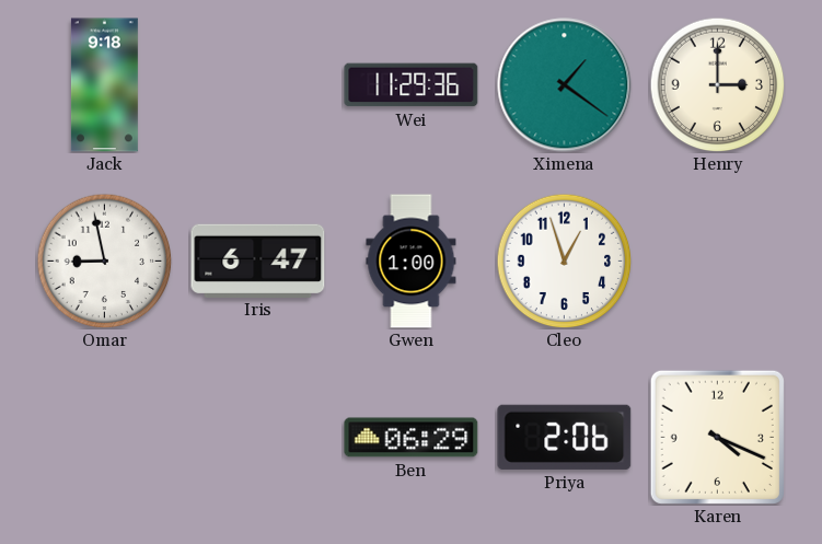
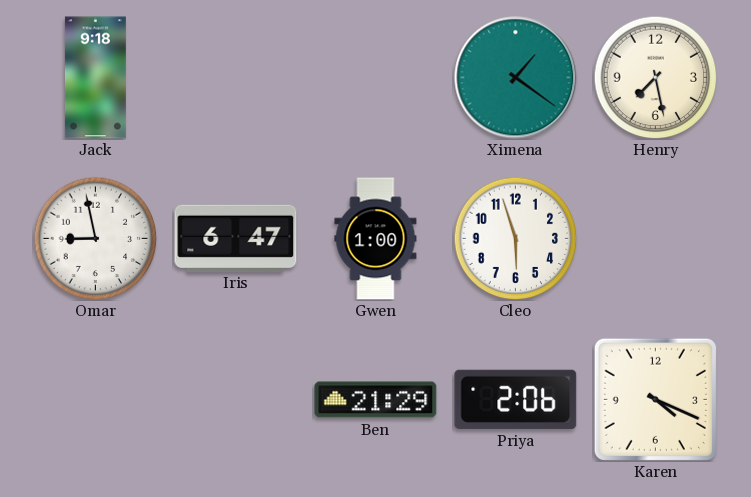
Wei: 11:29 -> none
Henry: 3:00 -> 7:28
Cleo: 12:57 -> 5:57
Ben: 06:29 -> 21:29
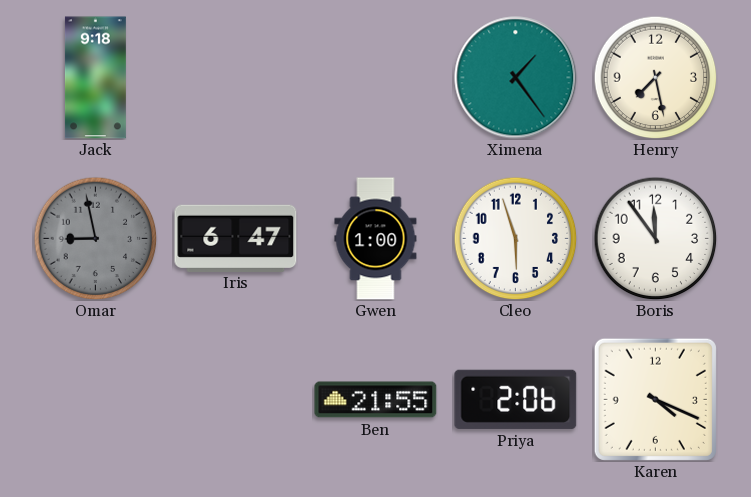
Ximena: 1:21 -> 1:24
Omar dial: white -> grey
Boris: none -> 11:54
Ben: 21:29 -> 21:55
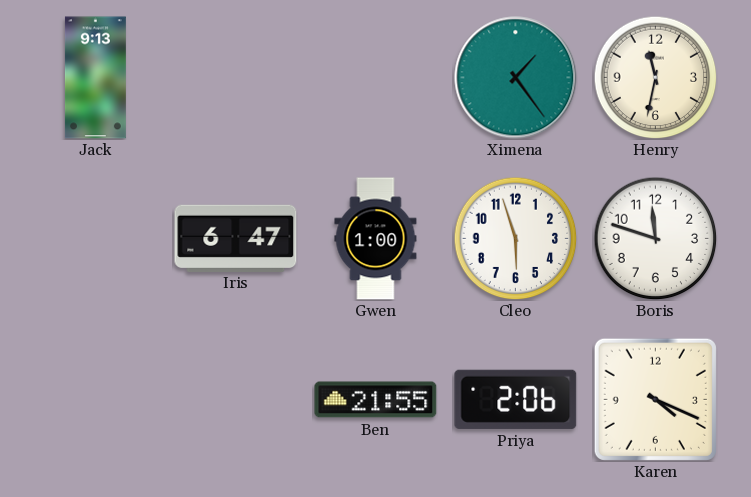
Jack: 9:18 -> 9:13
Henry: 7:28 -> 11:32
Omar: 8:58 -> none
Boris: 11:54 -> 11:48
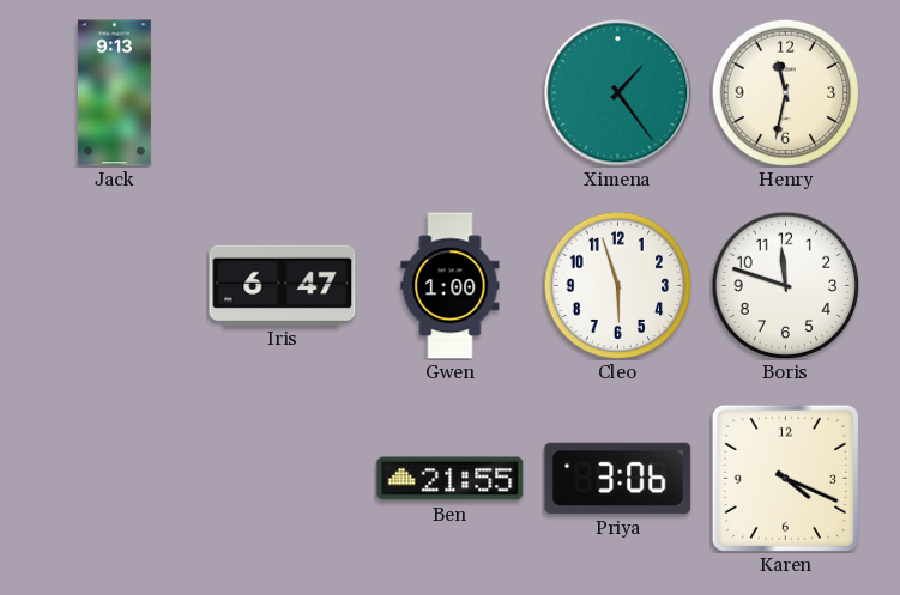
Priya: 2:06 -> 3:06
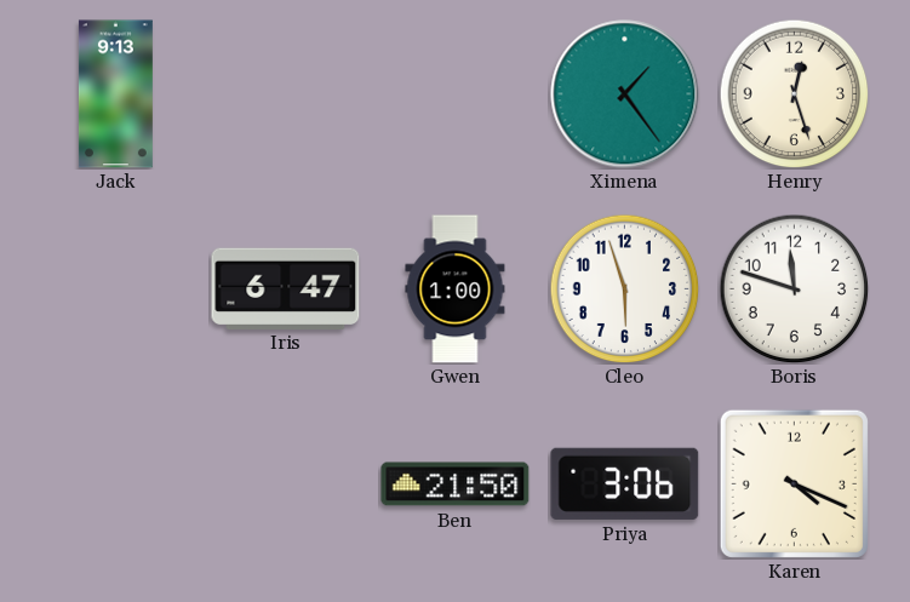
Henry: 11:32 -> 12:27
Ben: 21:55 -> 21:50
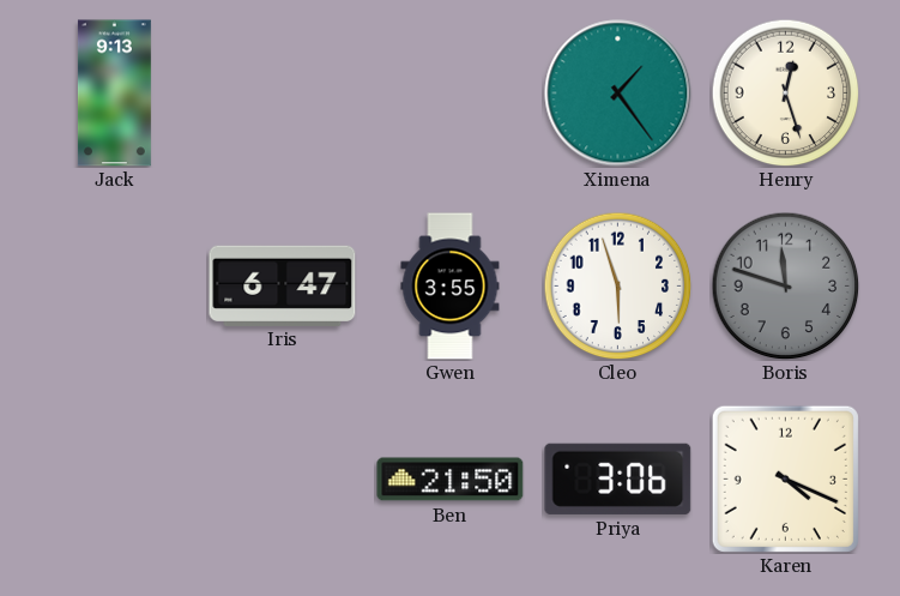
Gwen: 1:00 -> 3:55
Boris dial: white -> grey
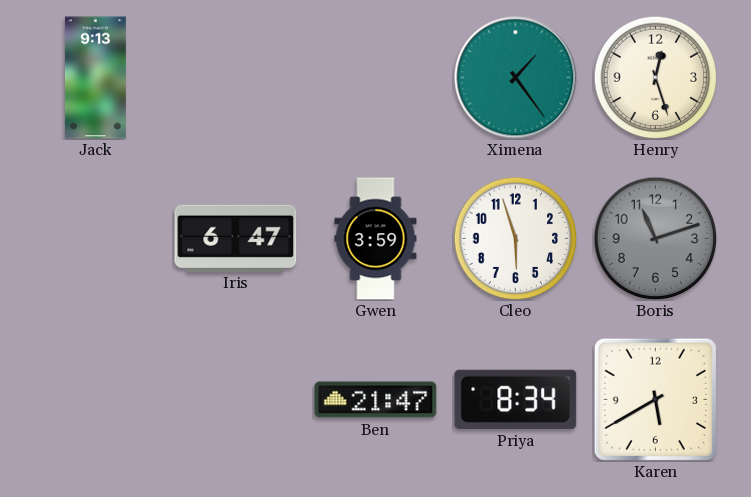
Gwen: 3:55 -> 3:59
Boris: 11:48 -> 11:12
Ben: 21:50 -> 21:47
Priya: 3:06 -> 8:34
Karen: 4:19 -> 5:40
